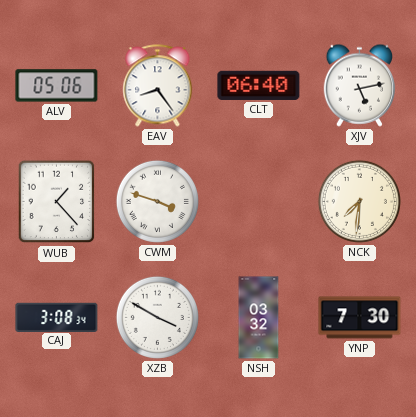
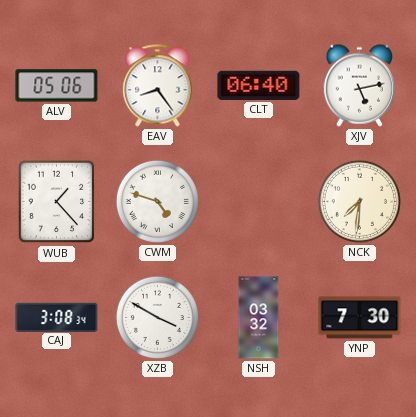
CWM: 3:48 -> 4:48
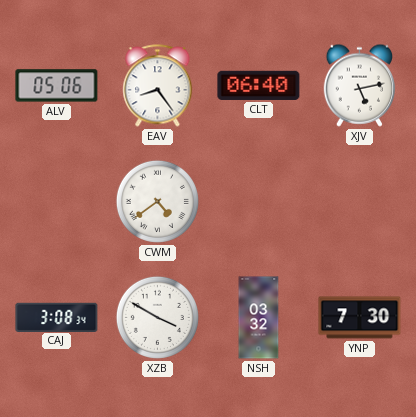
WUB: 1:23 -> none
CWM: 4:48 -> 4:39
NCK: 7:31 -> none
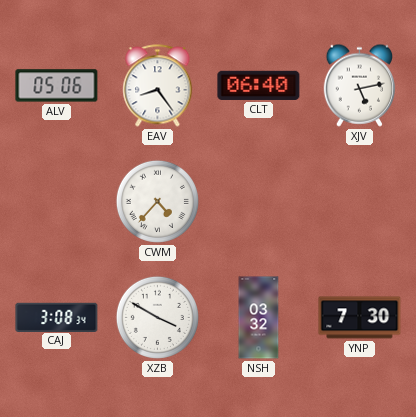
CWM: 4:39 -> 4:37
